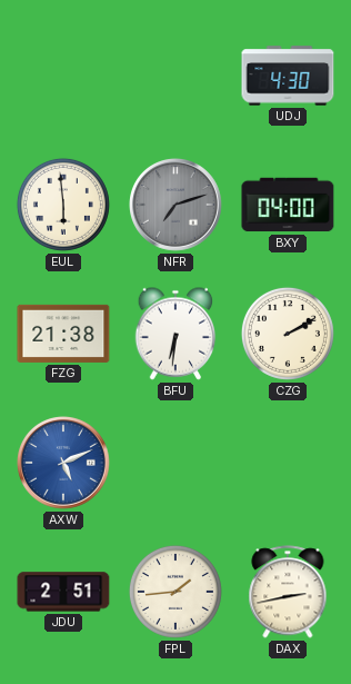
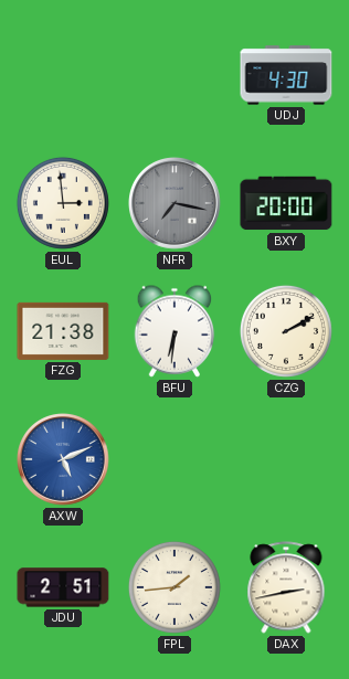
EUL: 5:59 -> 2:59
NFR: 7:12 -> 7:17
BXY: 04:00 -> 20:00
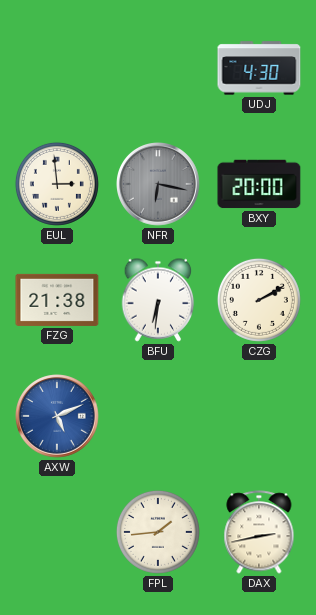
NFR: 7:17 -> 6:17
JDU: 2:51 -> none
